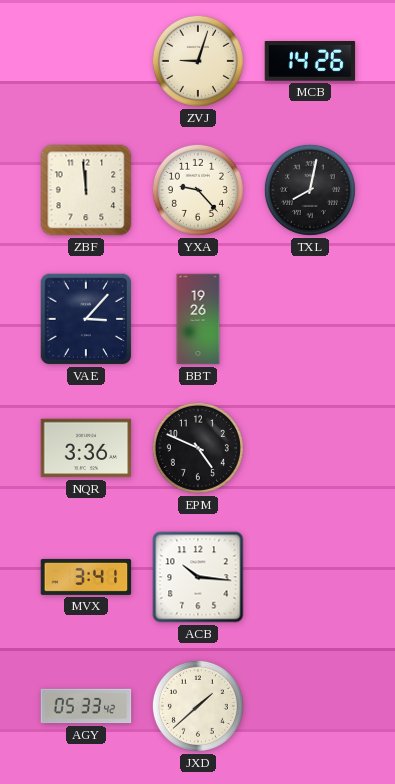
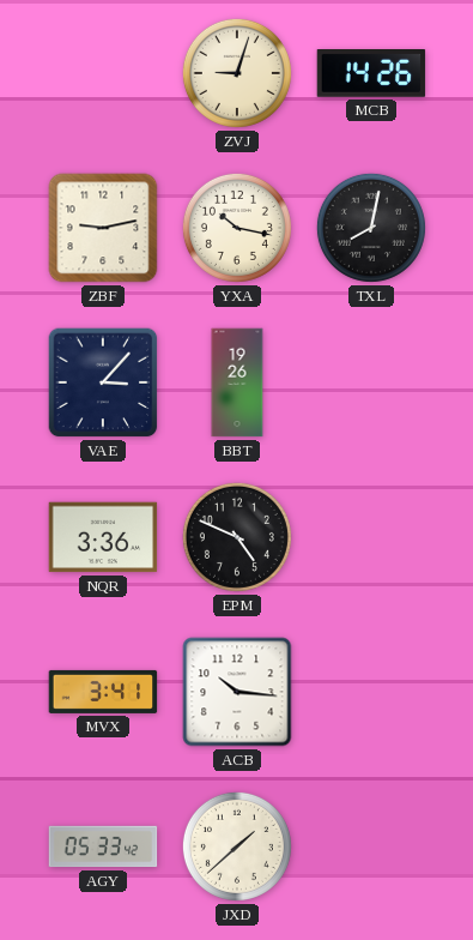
ZBF: 11:59 -> 9:13
YXA: 9:23 -> 10:17
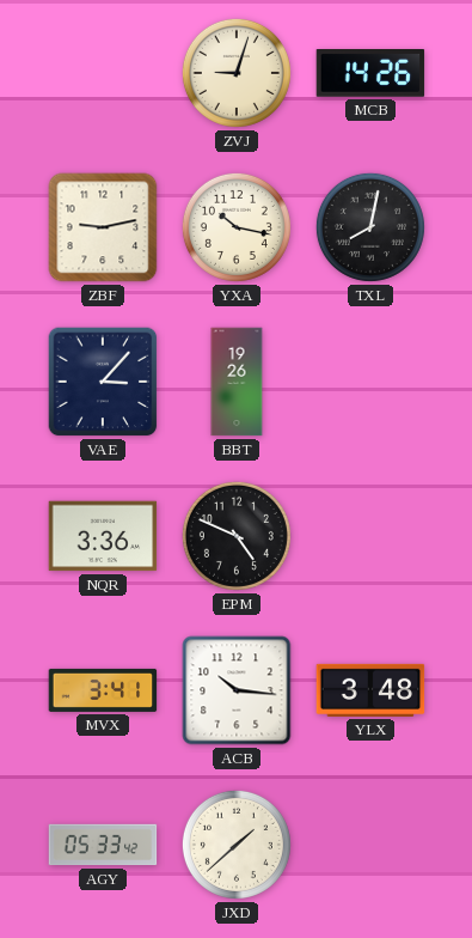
YLX: none -> 3:48
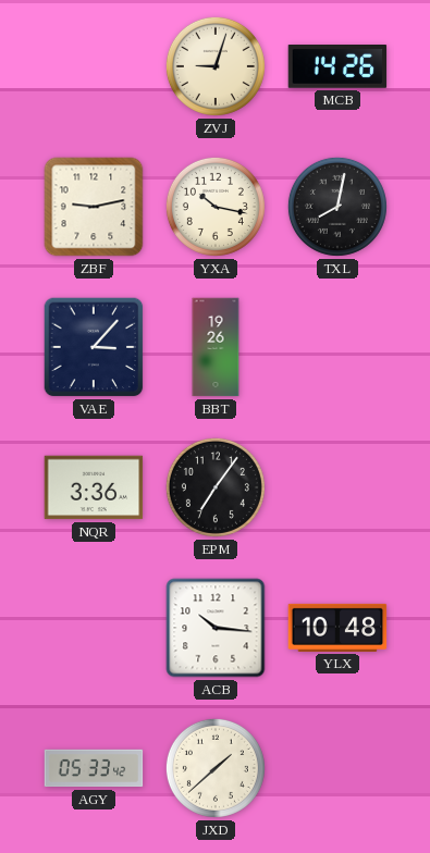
EPM: 4:49 -> 7:06
MVX: 3:41 -> none
YLX: 3:48 -> 10:48
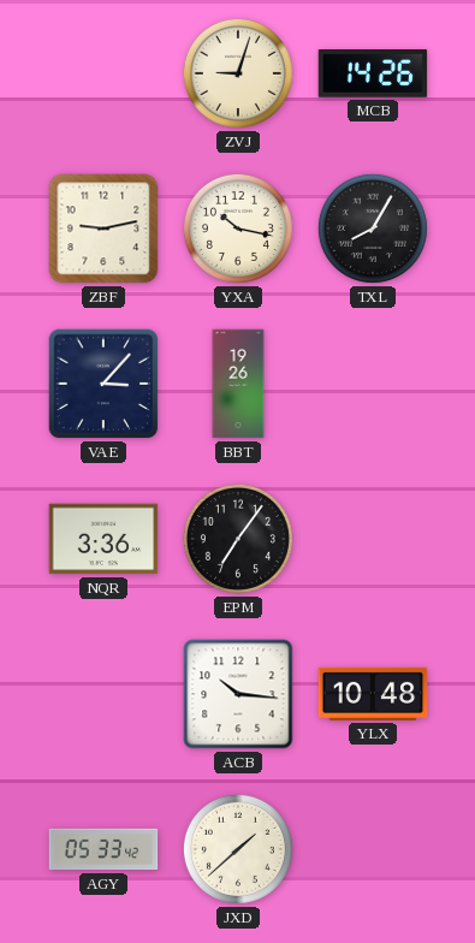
TXL: 8:02 -> 8:05
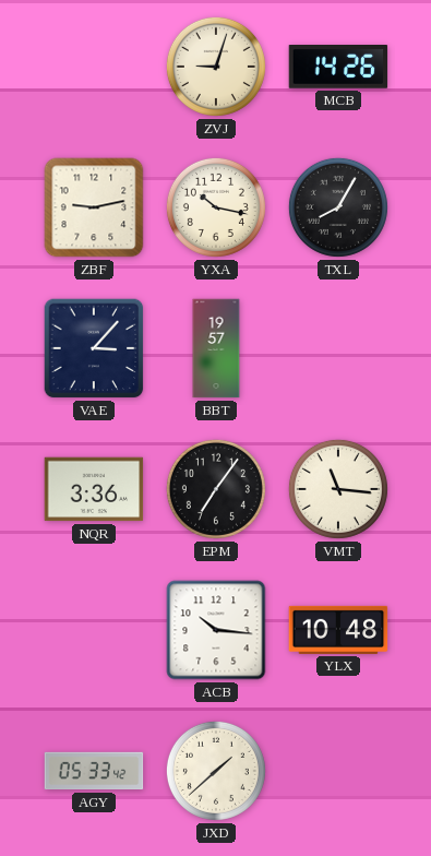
BBT: 19:26 -> 19:57
VMT: none -> 11:16
